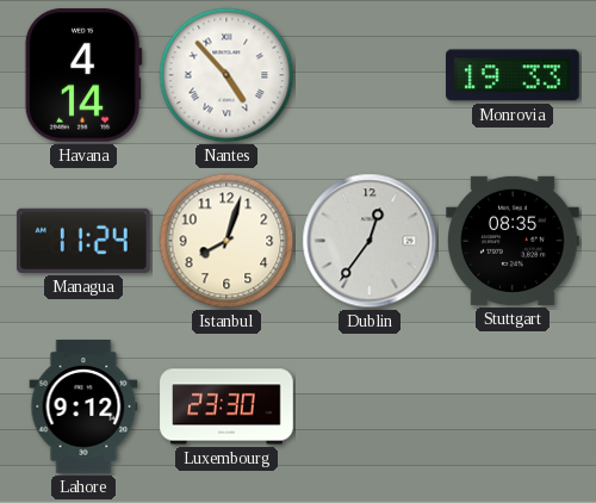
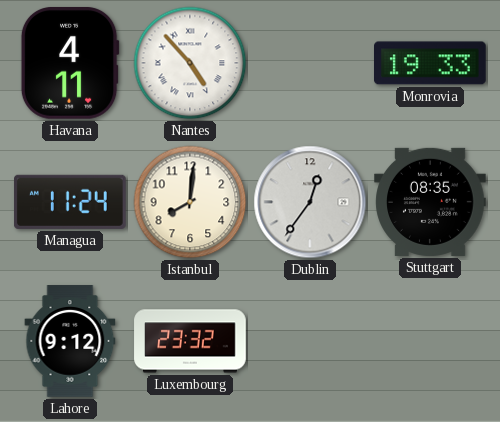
Havana: 4:14 -> 4:11
Istanbul: 8:03 -> 8:01
Luxembourg: 23:30 -> 23:32
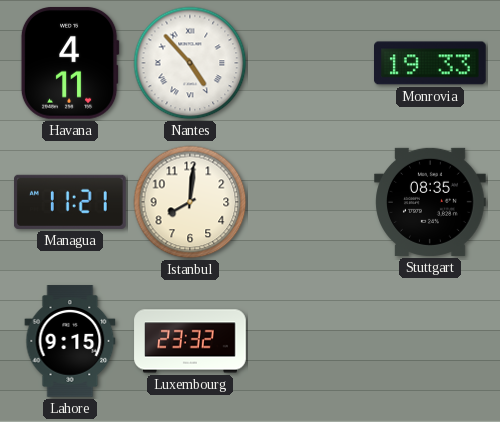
Managua: 11:24 -> 11:21
Dublin: 12:36 -> none
Lahore: 9:12 -> 9:15
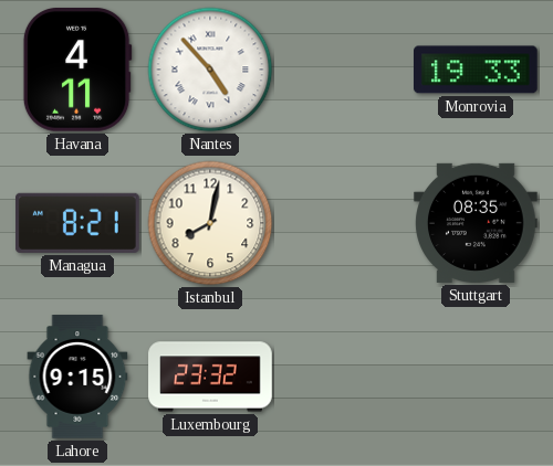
Managua: 11:21 -> 8:21
Istanbul: 8:01 -> 8:02
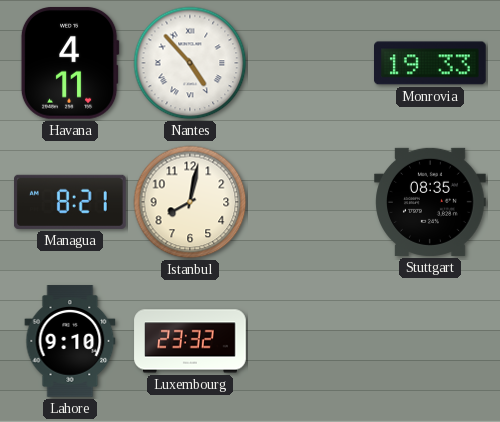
Lahore: 9:15 -> 9:10
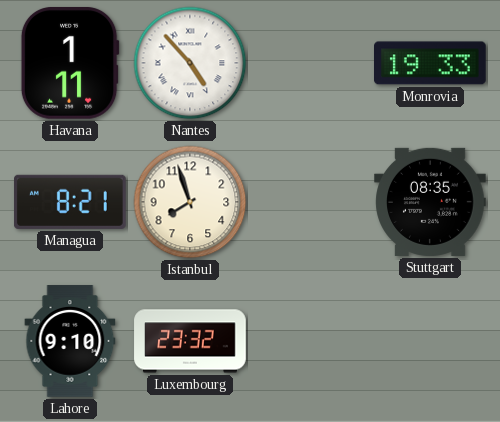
Havana: 4:11 -> 1:11
Istanbul: 8:02 -> 7:57
